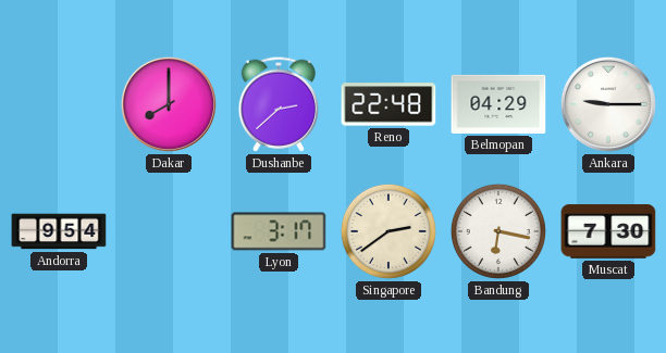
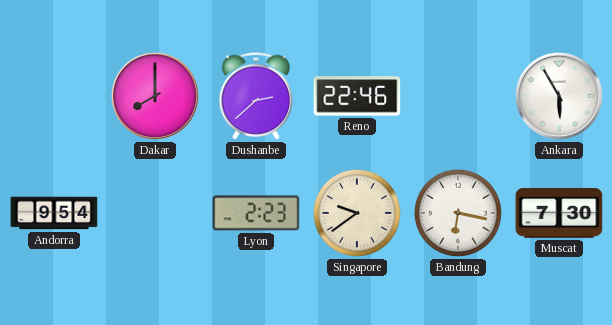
Reno: 22:48 -> 22:46
Belmopan: 04:29 -> none
Ankara: 9:15 -> 5:55
Lyon: 3:17 -> 2:23
Singapore: 2:39 -> 9:39
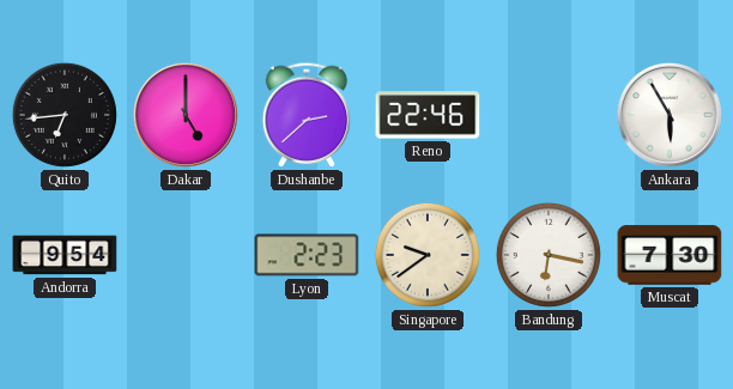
Quito: none -> 6:44
Dakar: 8:00 -> 5:00
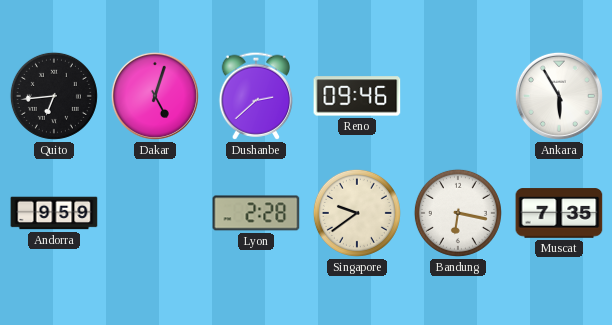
Dakar: 5:00 -> 5:03
Reno: 22:46 -> 09:46
Andorra: 9:54 -> 9:59
Lyon: 2:23 -> 2:28
Muscat: 7:30 -> 7:35
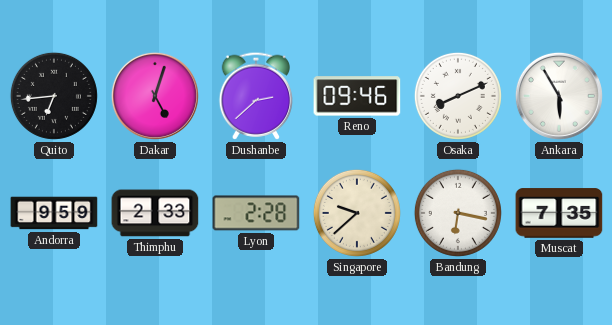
Osaka: none -> 8:11
Thimphu: none -> 2:33
Singapore: 9:39 -> 9:38
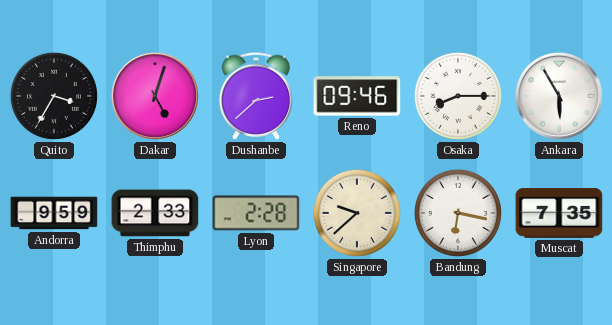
Quito: 6:44 -> 3:35
Osaka: 8:11 -> 8:15
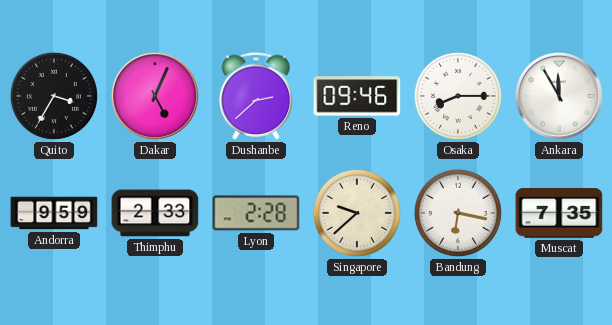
Dakar: 5:03 -> 5:04
Ankara: 5:55 -> 11:55
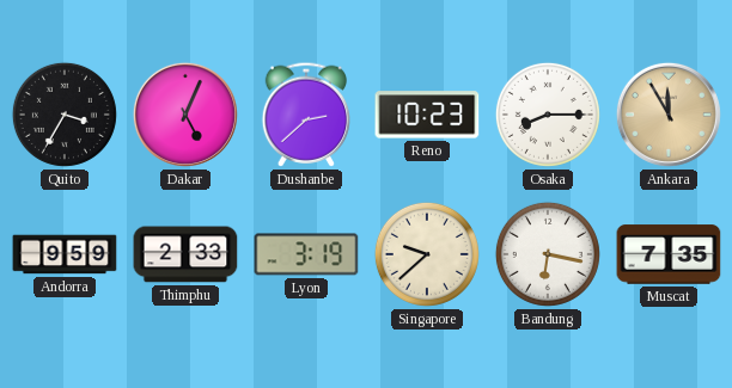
Reno: 09:46 -> 10:23
Ankara dial: white -> champagne
Lyon: 2:28 -> 3:19
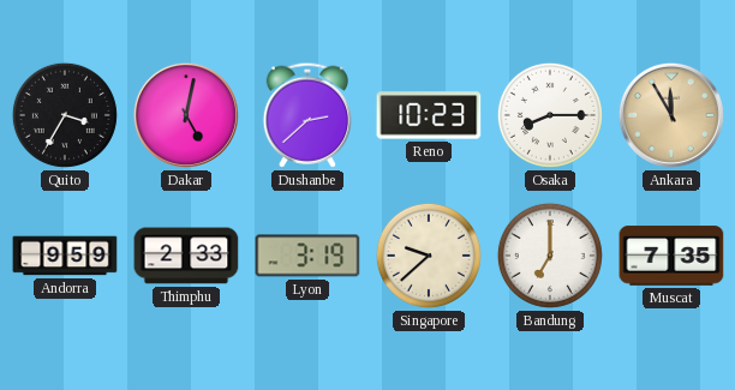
Dakar: 5:04 -> 5:02
Bandung: 6:17 -> 7:00
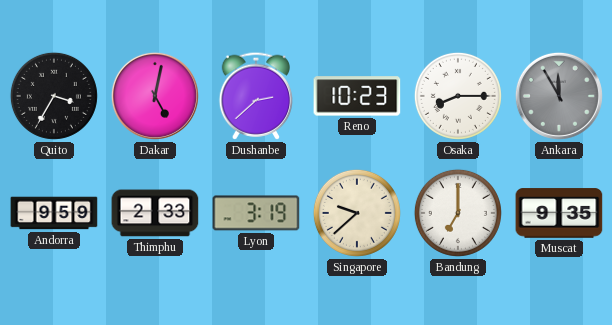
Ankara dial: champagne -> grey
Muscat: 7:35 -> 9:35
